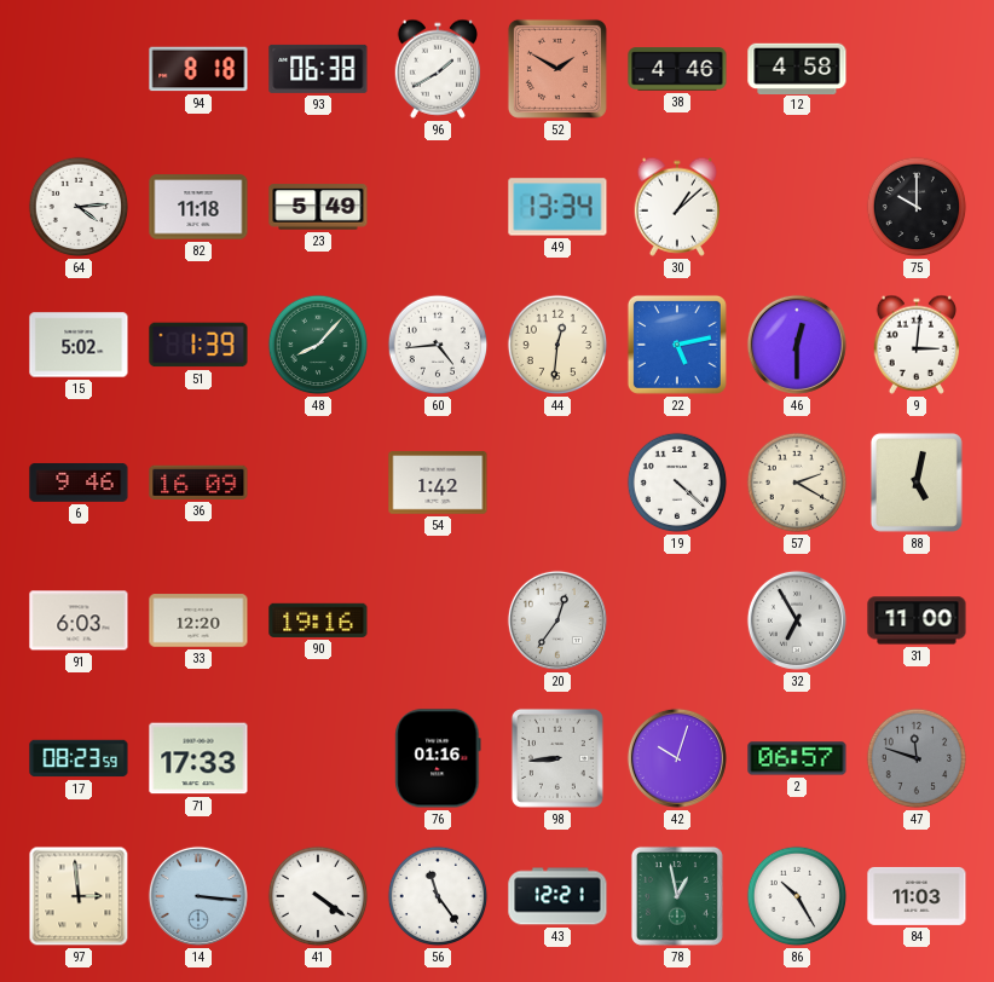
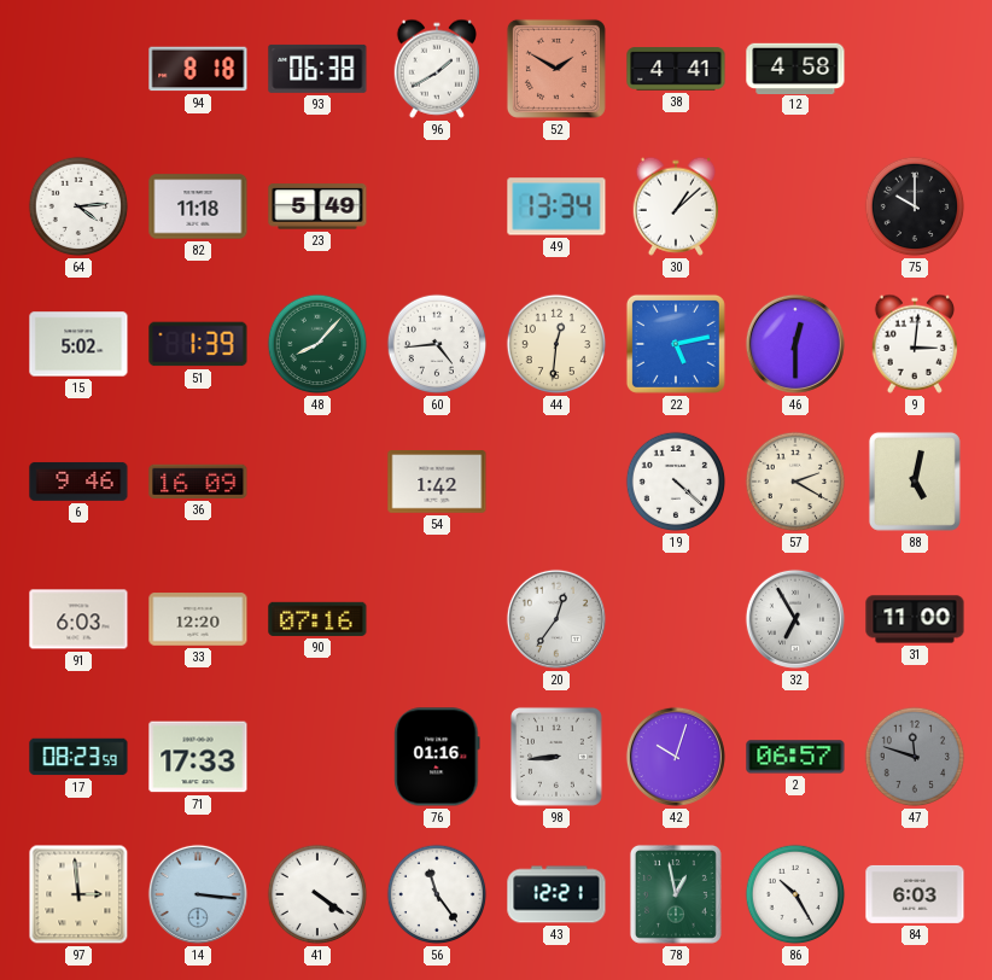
38: 4:46 -> 4:41
90: 19:16 -> 07:16
84: 11:03 -> 6:03
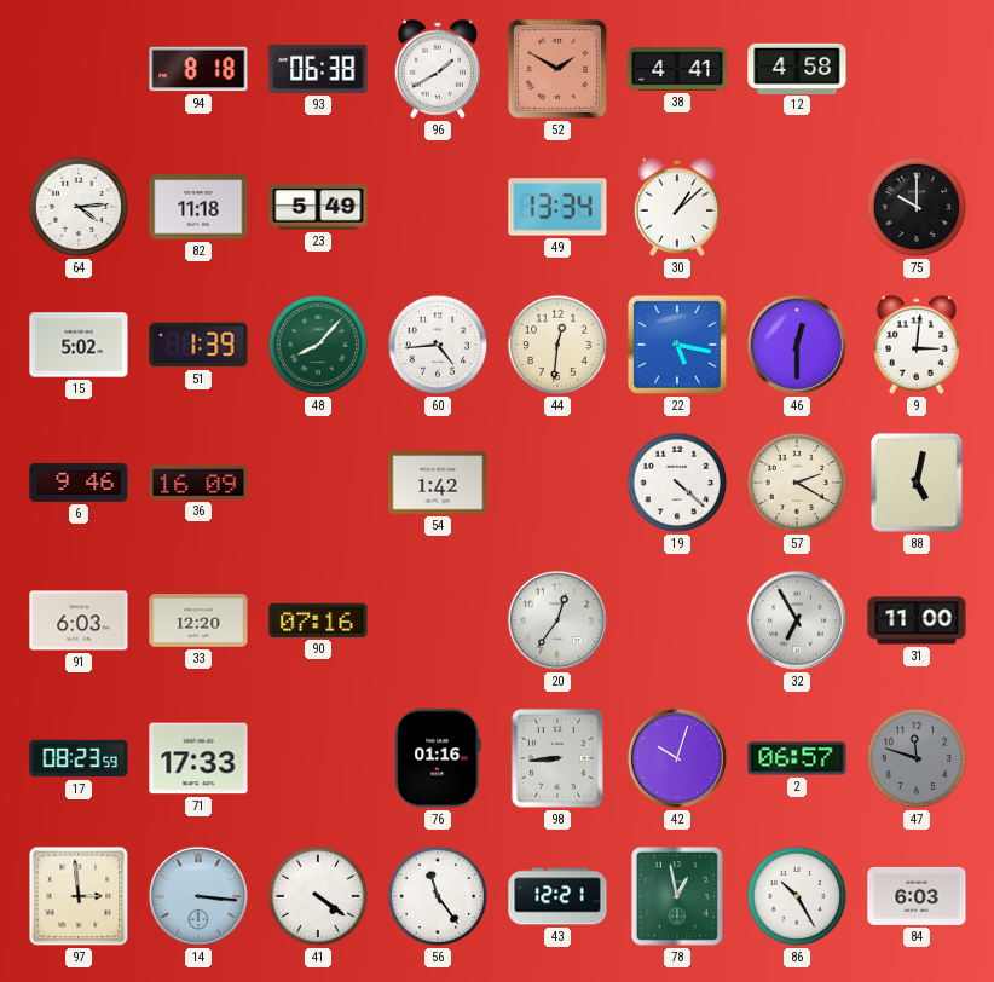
22: 5:13 -> 5:17
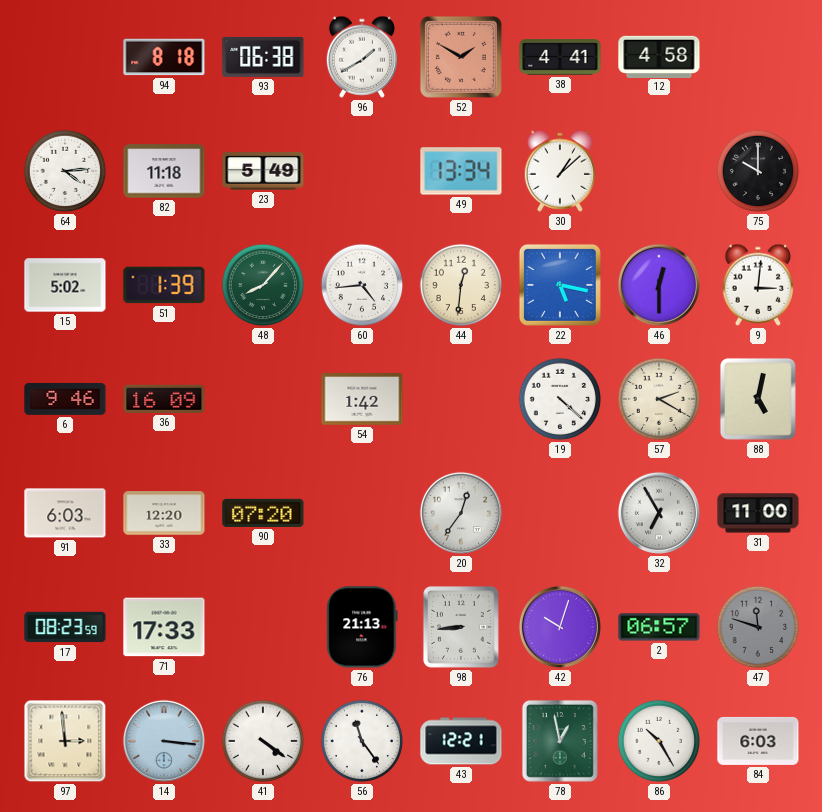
90: 07:16 -> 07:20
76: 01:16 -> 21:13
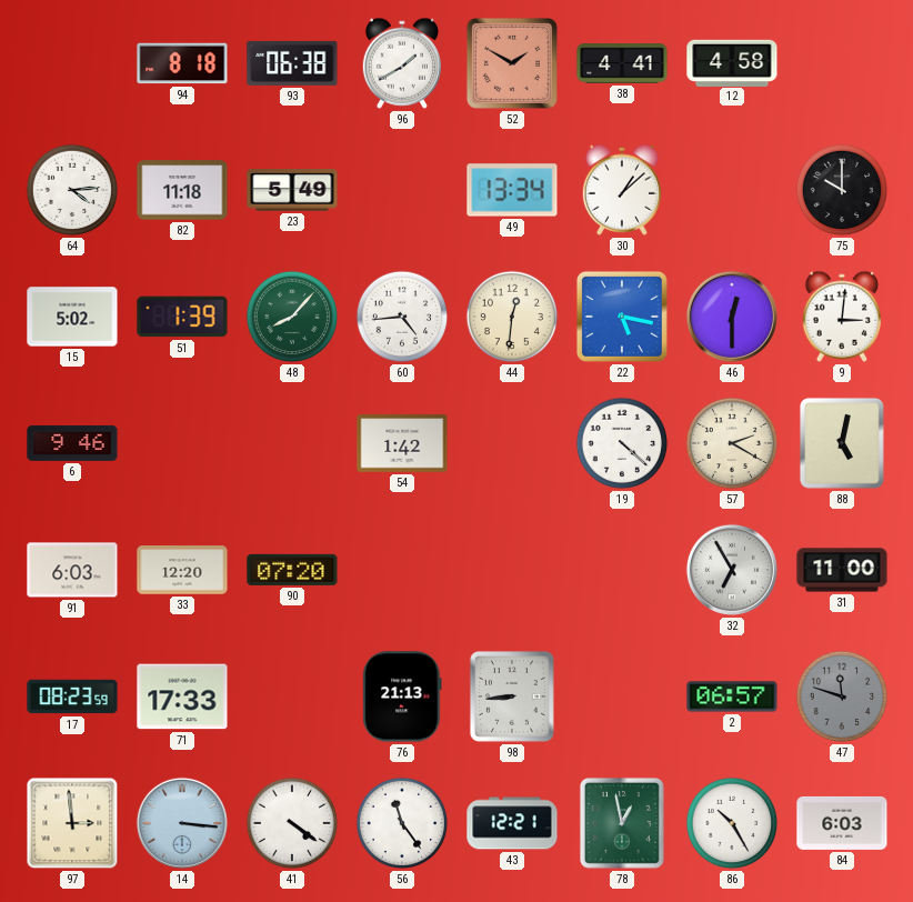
36: 16:09 -> none
20: 12:36 -> none
42: 10:03 -> none
